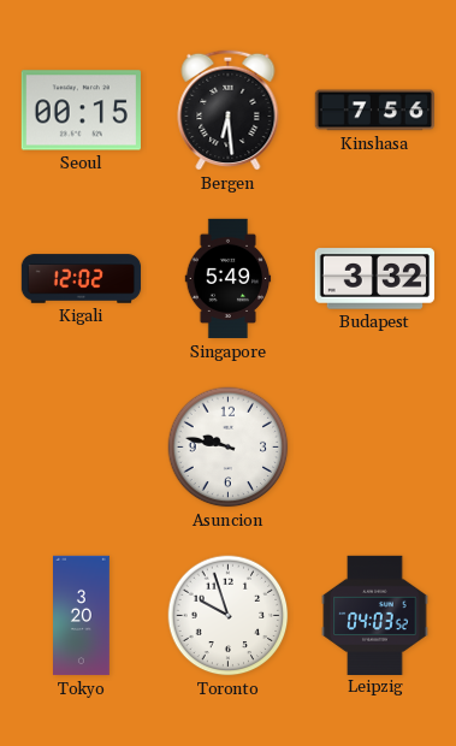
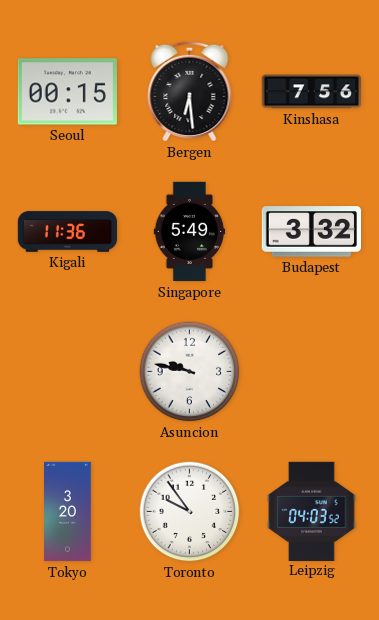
Kigali: 12:02 -> 11:36
Toronto: 9:57 -> 9:54
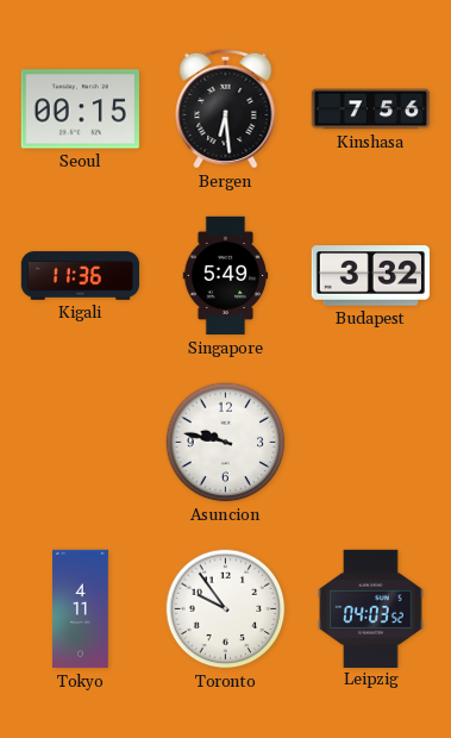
Tokyo: 3:20 -> 4:11
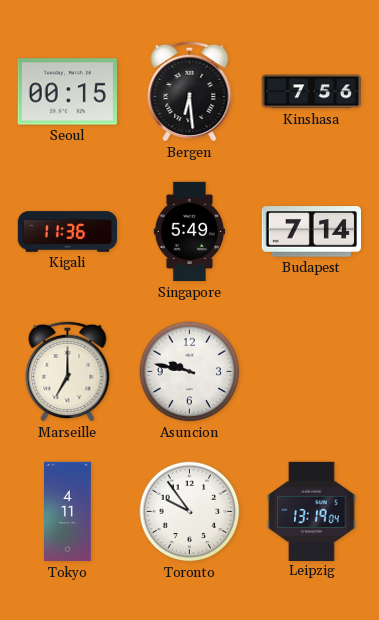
Budapest: 3:32 -> 7:14
Marseille: none -> 7:00
Leipzig: 04:03 -> 13:19
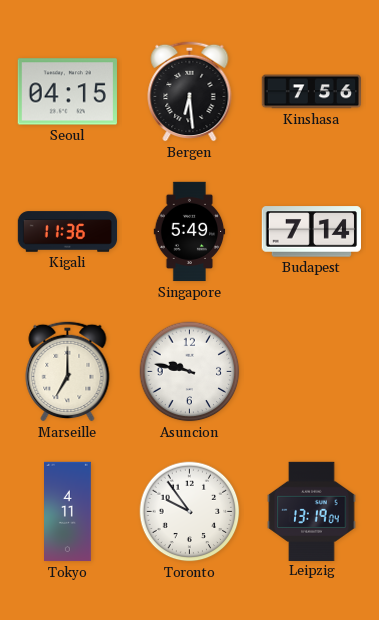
Seoul: 00:15 -> 04:15
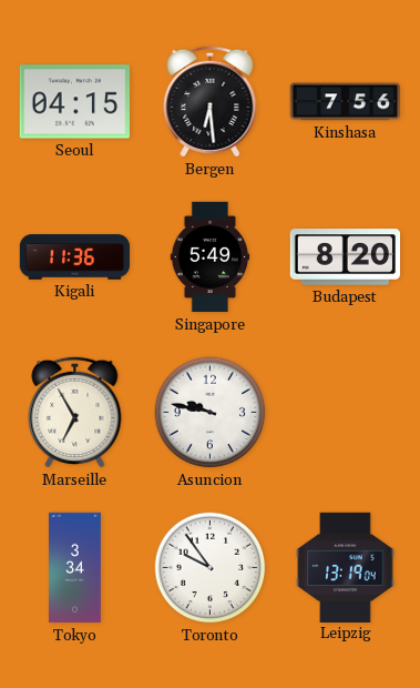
Budapest: 7:14 -> 8:20
Marseille: 7:00 -> 6:55
Tokyo: 4:11 -> 3:34
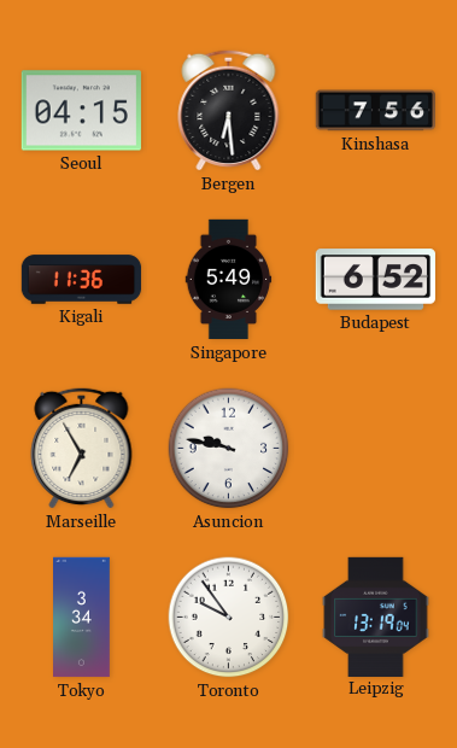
Budapest: 8:20 -> 6:52
